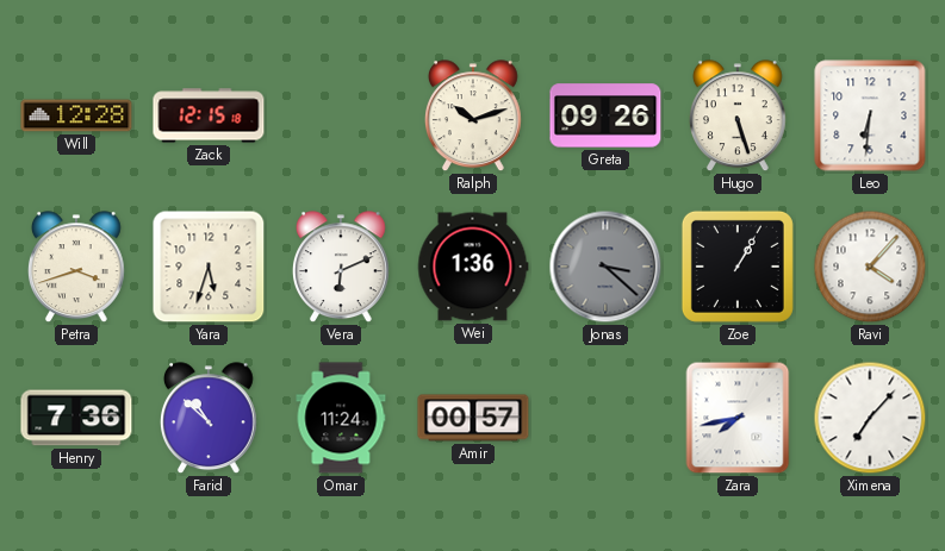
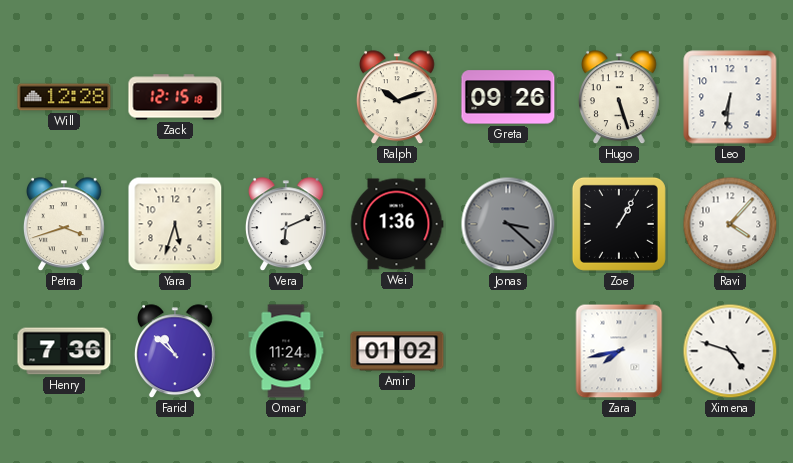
Amir: 00:57 -> 01:02
Ximena: 7:07 -> 4:48
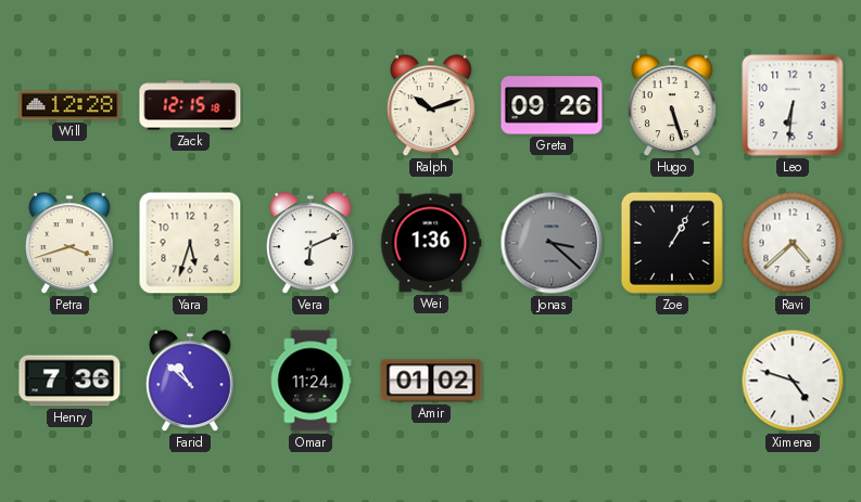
Ravi: 4:07 -> 4:38
Zara: 7:43 -> none
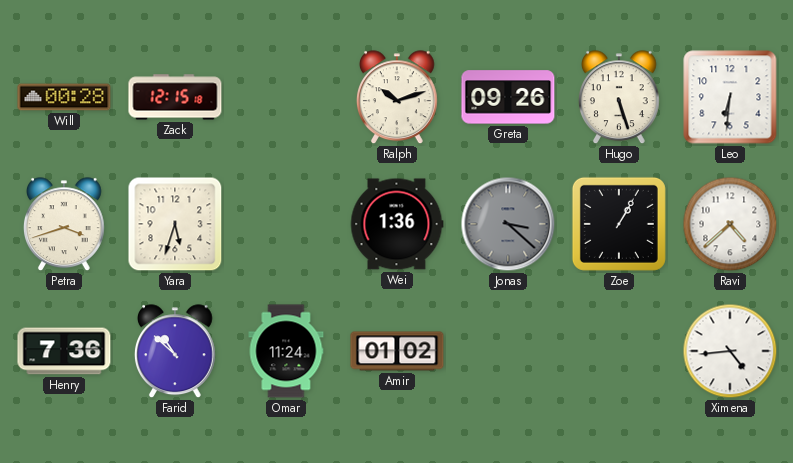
Will: 12:28 -> 00:28
Vera: 6:11 -> none
Ximena: 4:48 -> 4:44
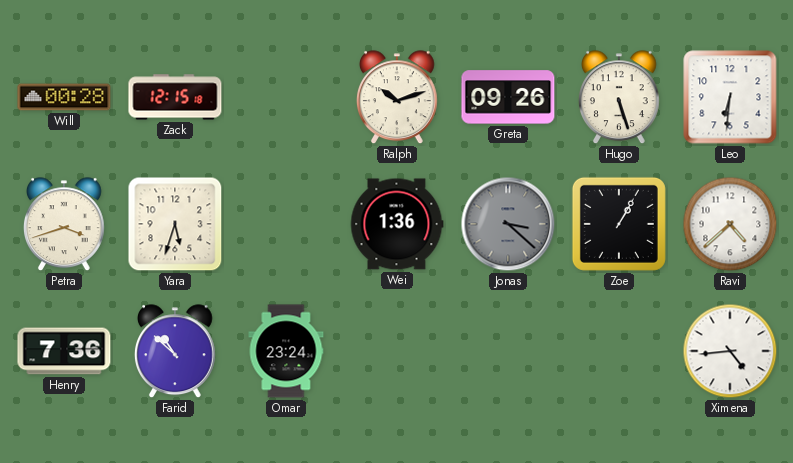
Omar: 11:24 -> 23:24
Amir: 01:02 -> none
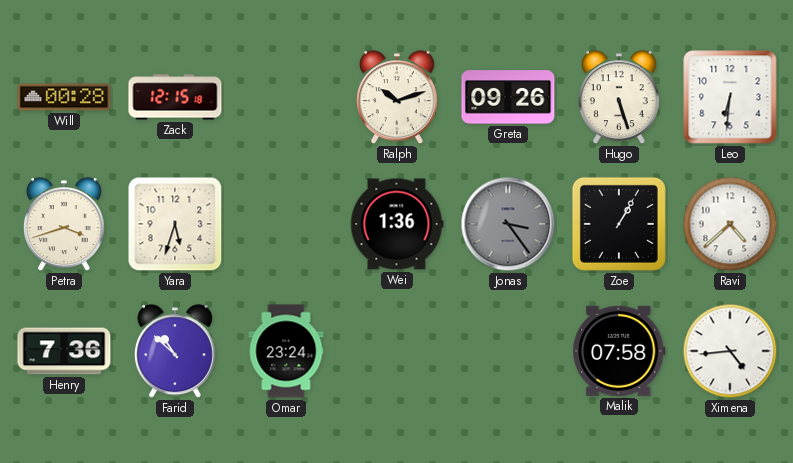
Jonas: 3:22 -> 3:24
Malik: none -> 07:58
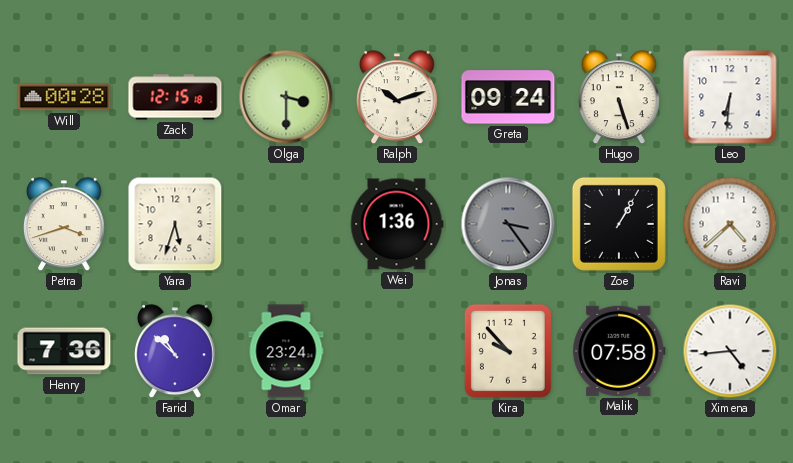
Olga: none -> 3:30
Greta: 09:26 -> 09:24
Kira: none -> 9:53
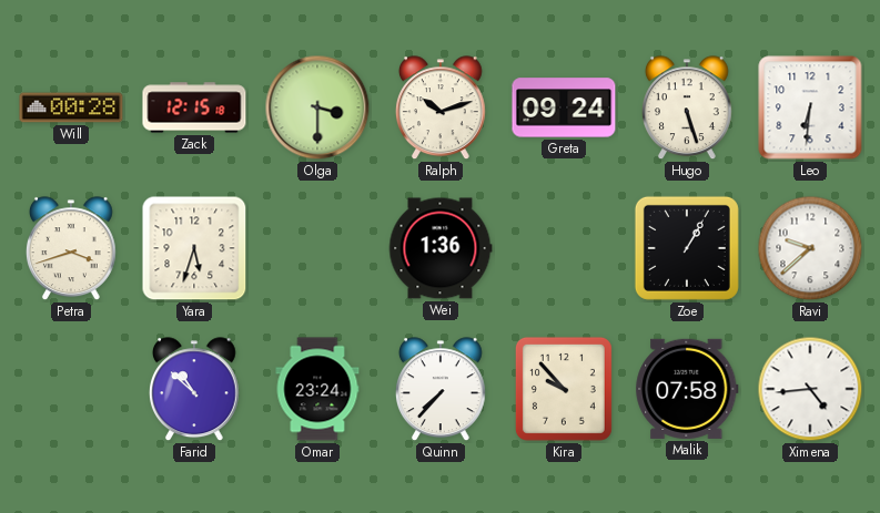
Jonas: 3:24 -> none
Ravi: 4:38 -> 9:38
Henry: 7:36 -> none
Quinn: none -> 7:37
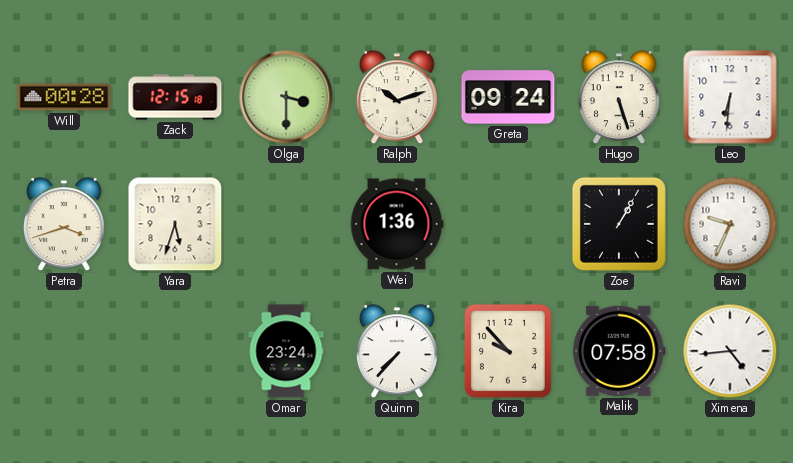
Ravi: 9:38 -> 9:34
Farid: 10:52 -> none
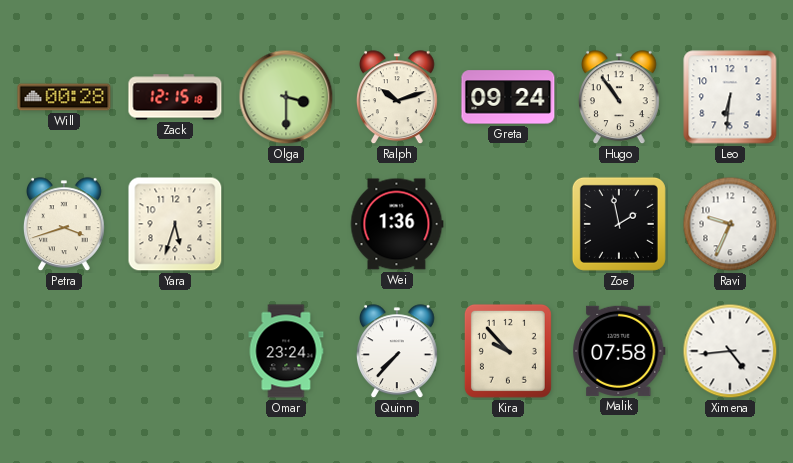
Hugo: 5:27 -> 10:54
Zoe: 1:05 -> 1:58
